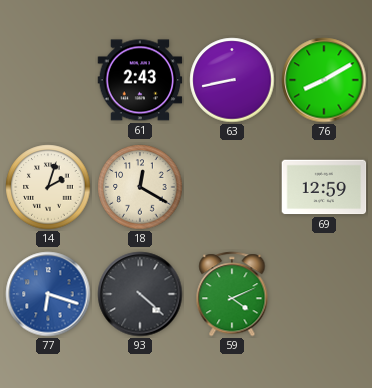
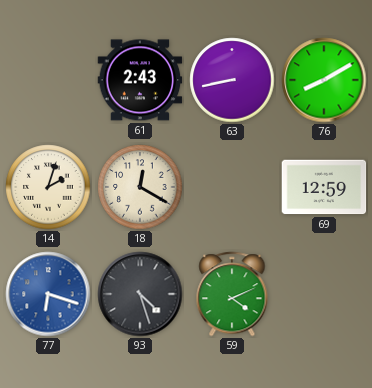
93: 4:22 -> 4:27
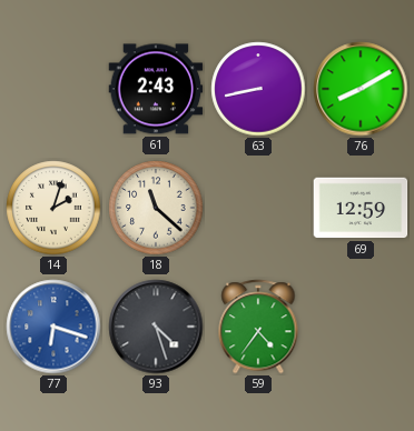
18: 12:20 -> 11:22
59: 4:11 -> 4:36
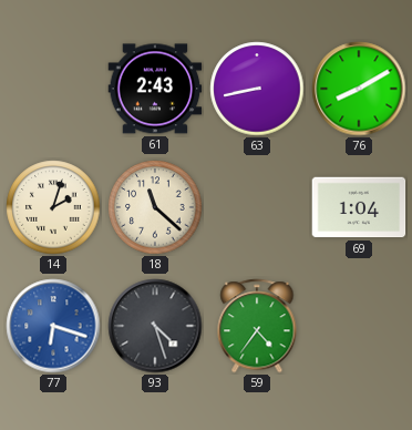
69: 12:59 -> 1:04
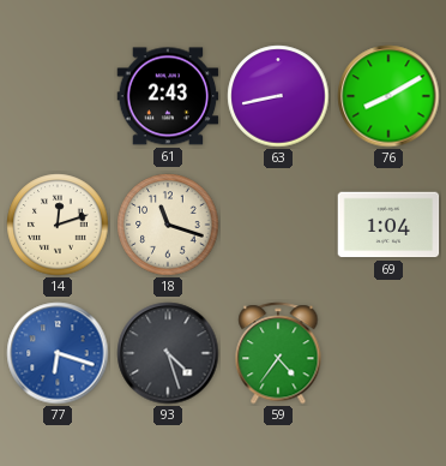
14: 2:03 -> 12:12
18: 11:22 -> 11:18
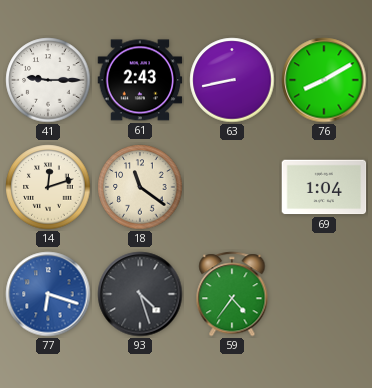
41: none -> 9:15
18: 11:18 -> 11:21
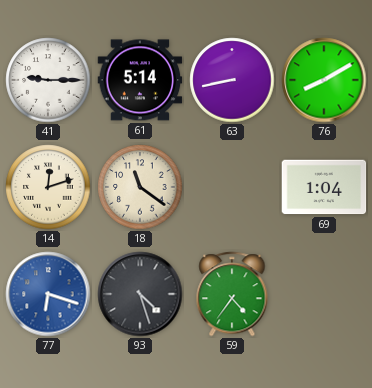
61: 2:43 -> 5:14
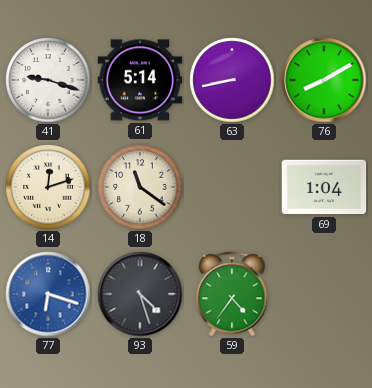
41: 9:15 -> 9:18
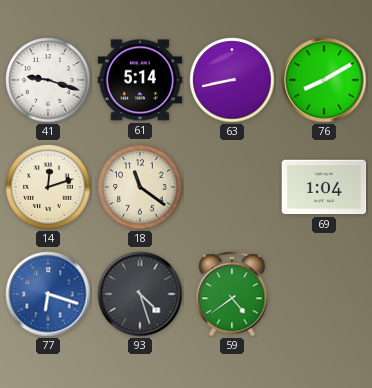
59: 4:36 -> 4:39
